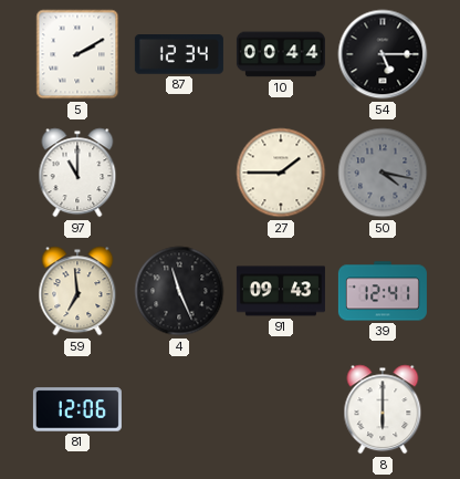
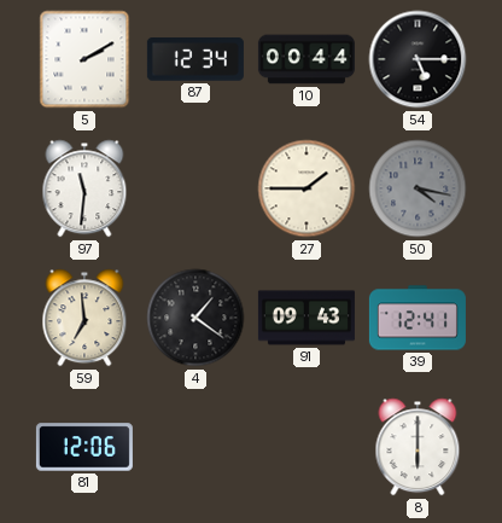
97: 11:00 -> 11:31
4: 11:26 -> 1:21
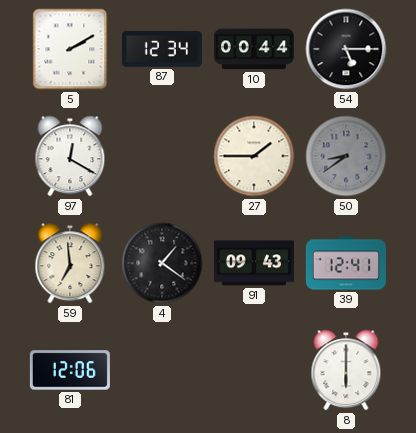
97: 11:31 -> 12:20
50: 4:17 -> 8:39
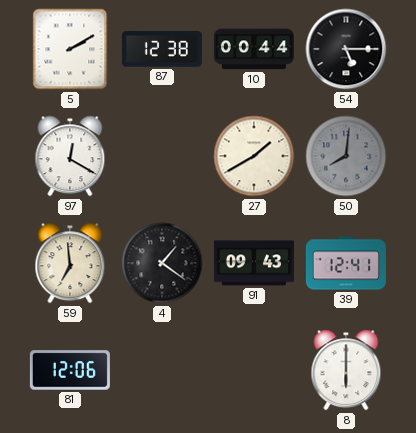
87: 12:34 -> 12:38
27: 1:45 -> 1:40
50: 8:39 -> 8:01
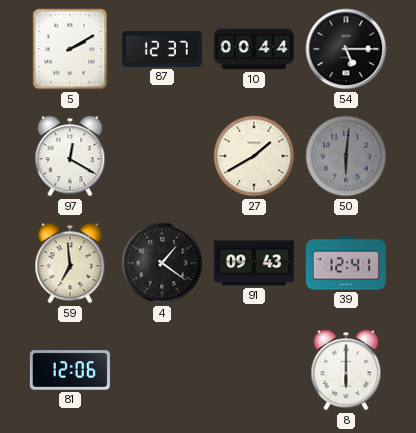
87: 12:38 -> 12:37
50: 8:01 -> 6:01
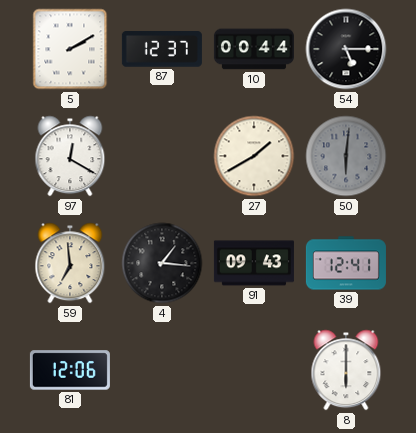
4: 1:21 -> 1:16
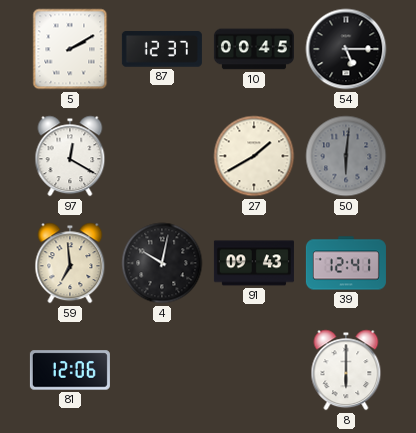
10: 00:44 -> 00:45
4: 1:16 -> 10:02
